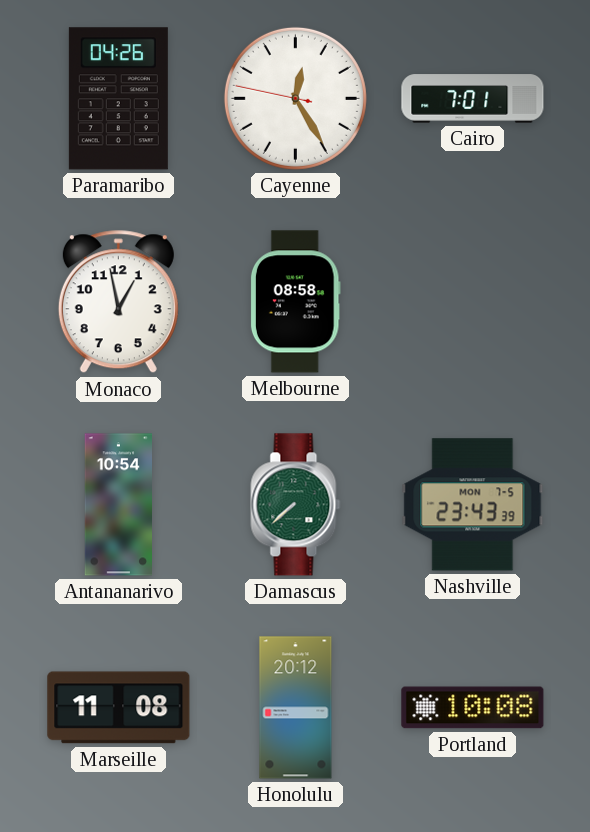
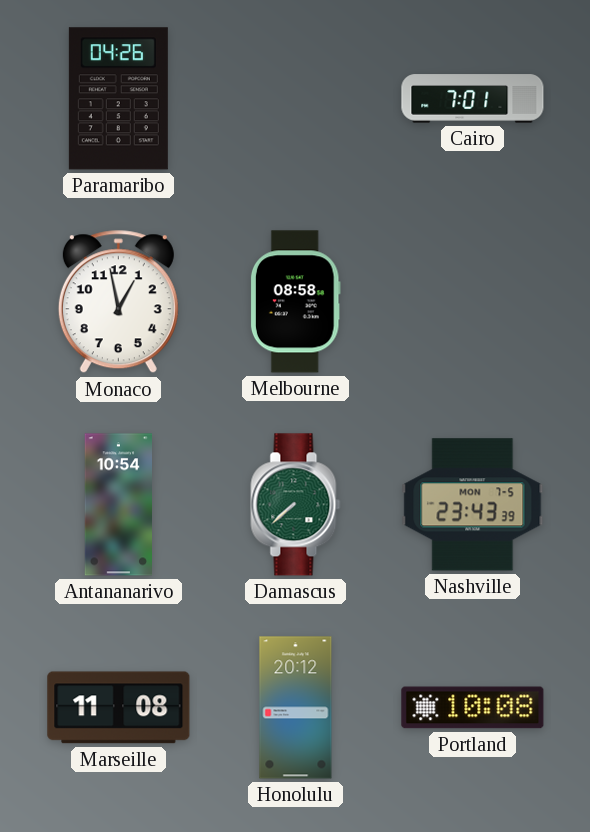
Cayenne: 12:24 -> none
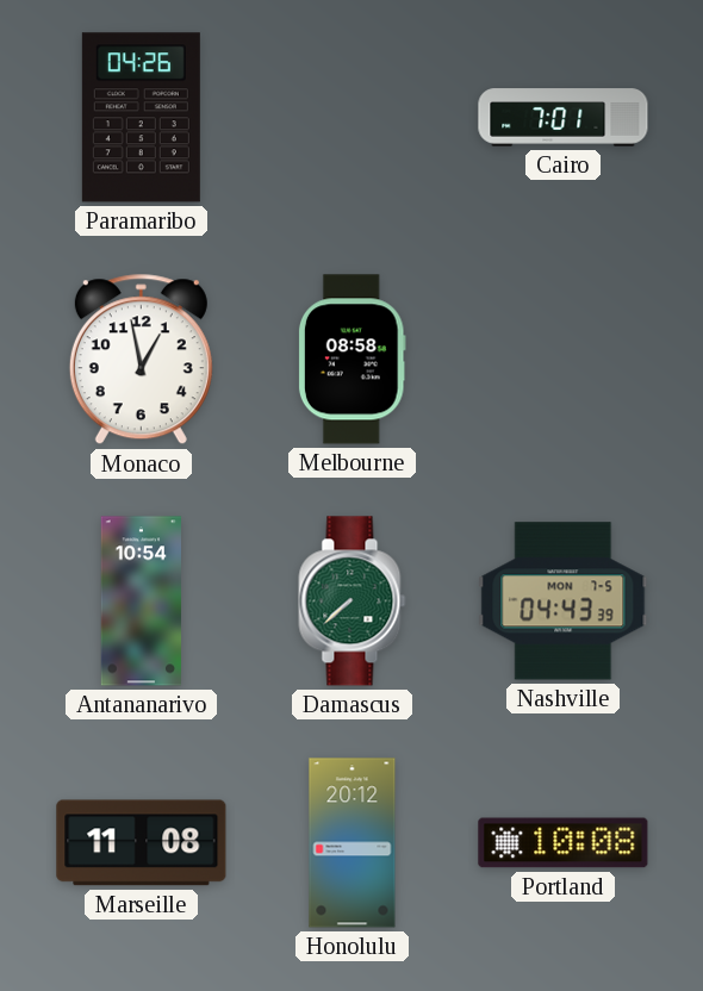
Nashville: 23:43 -> 04:43
